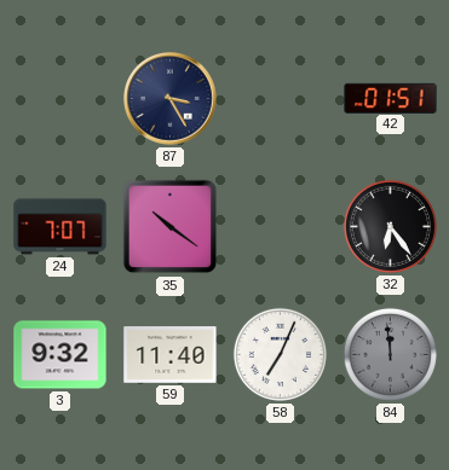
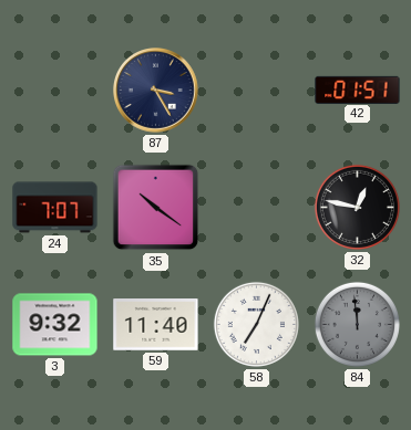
32: 6:24 -> 12:47
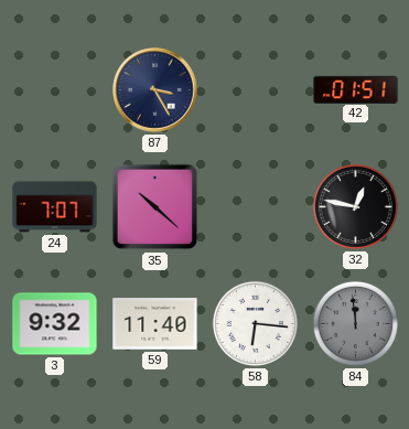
35: 10:21 -> 10:22
58: 7:04 -> 6:16
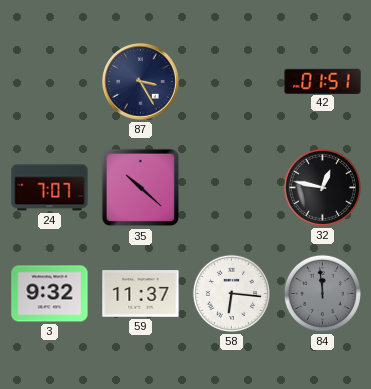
59: 11:40 -> 11:37
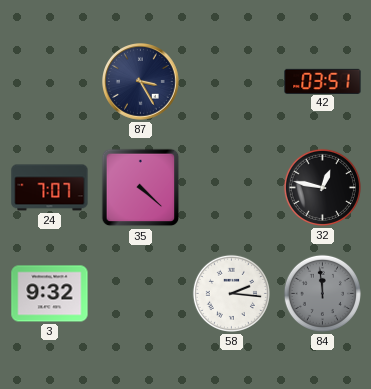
42: 01:51 -> 03:51
35: 10:22 -> 4:22
59: 11:37 -> none
58: 6:16 -> 2:16
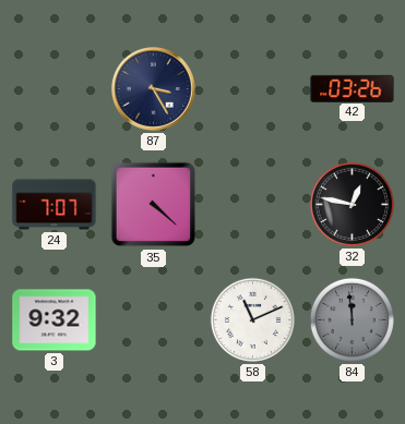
42: 03:51 -> 03:26
58: 2:16 -> 11:11
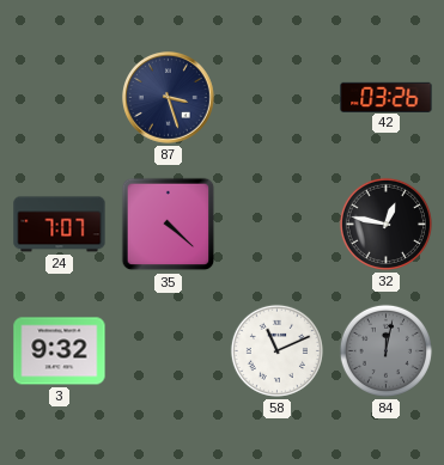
87: 3:25 -> 3:27
84: 11:59 -> 12:02
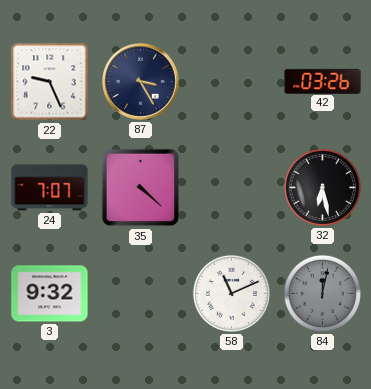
22: none -> 9:26
87: 3:27 -> 3:25
32: 12:47 -> 6:28
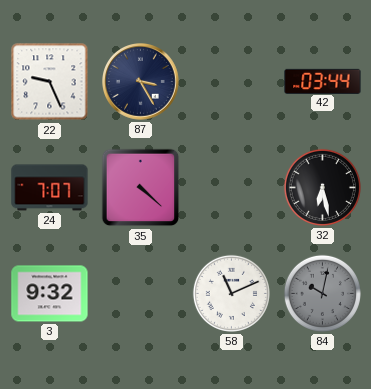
42: 03:26 -> 03:44
84: 12:02 -> 10:02
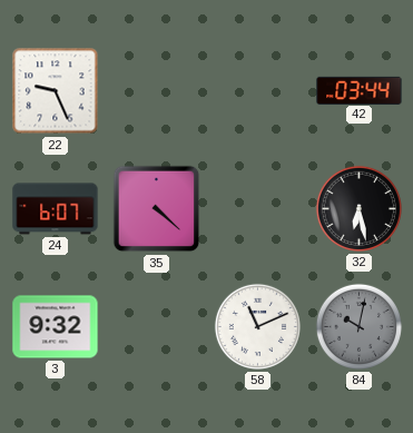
87: 3:25 -> none
24: 7:07 -> 6:07
